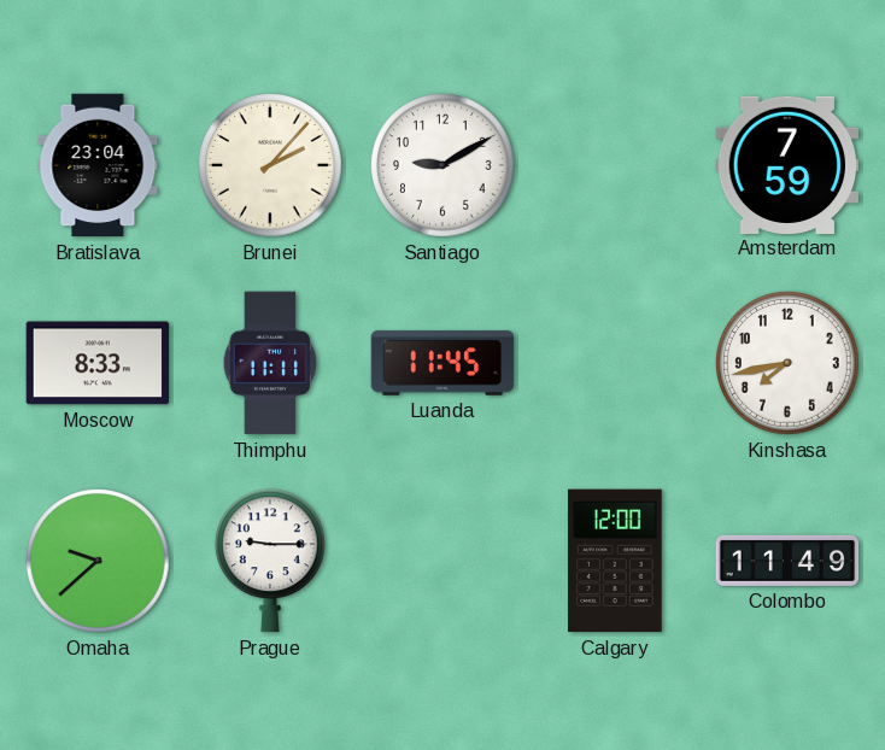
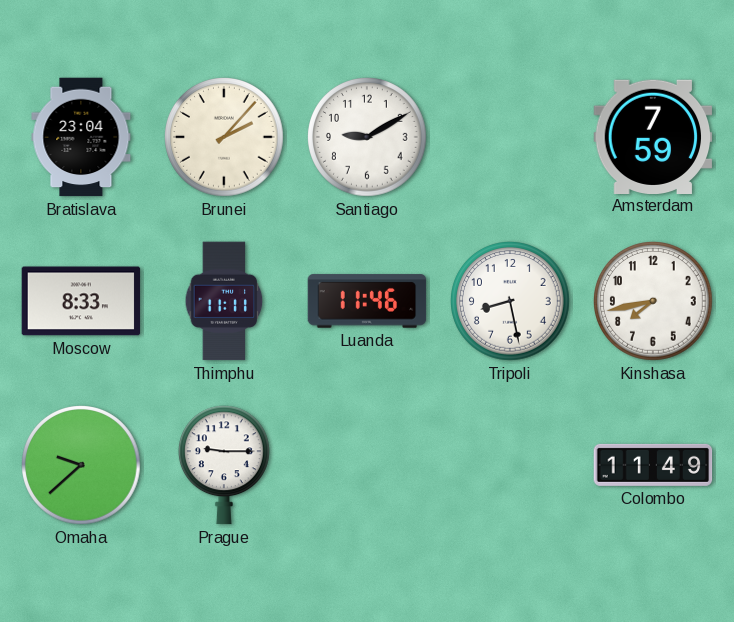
Luanda: 11:45 -> 11:46
Tripoli: none -> 8:28
Calgary: 12:00 -> none
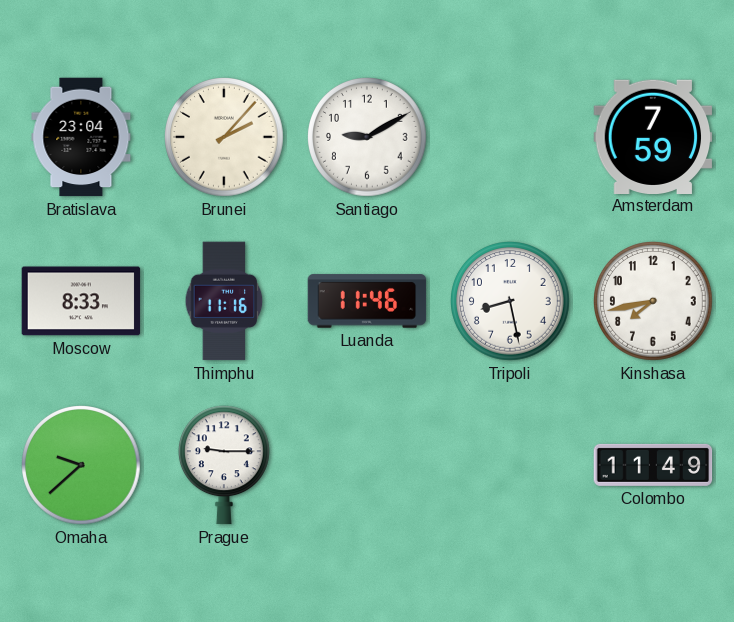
Thimphu: 11:11 -> 11:16
